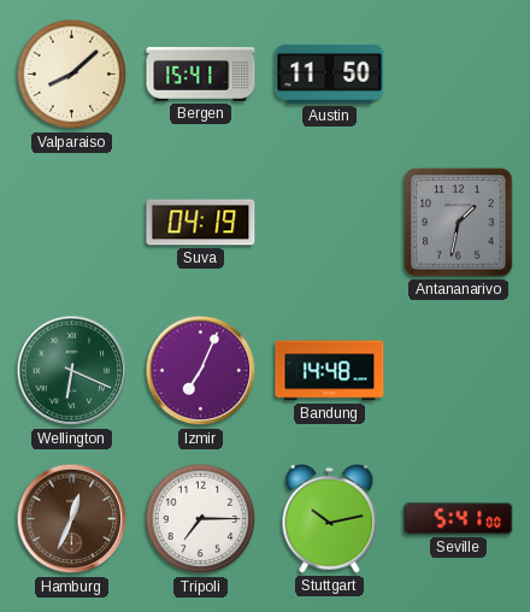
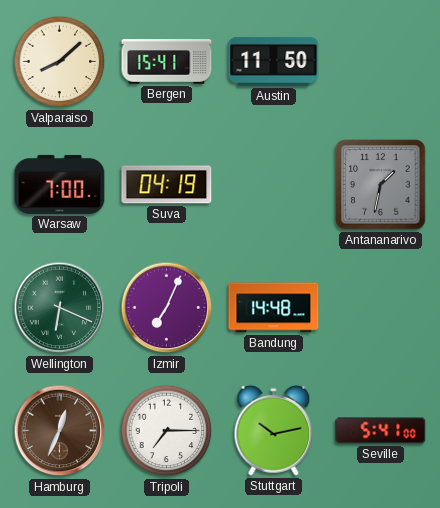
Warsaw: none -> 7:00
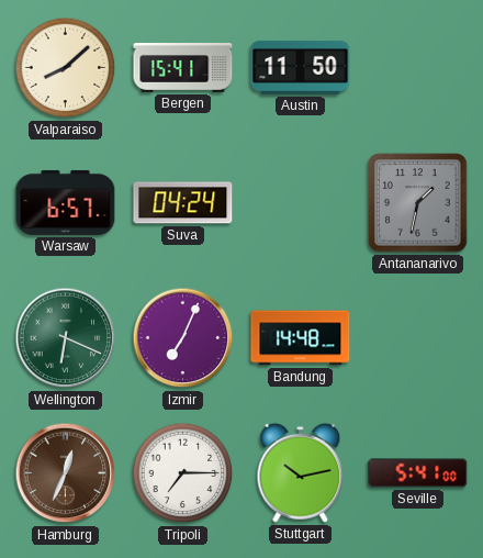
Warsaw: 7:00 -> 6:57
Suva: 04:19 -> 04:24
